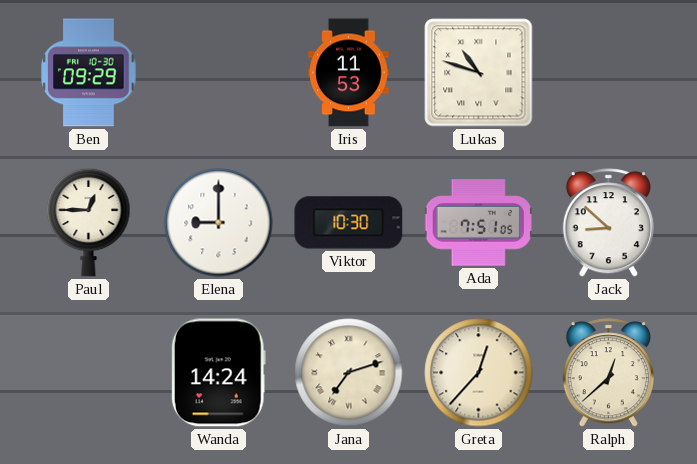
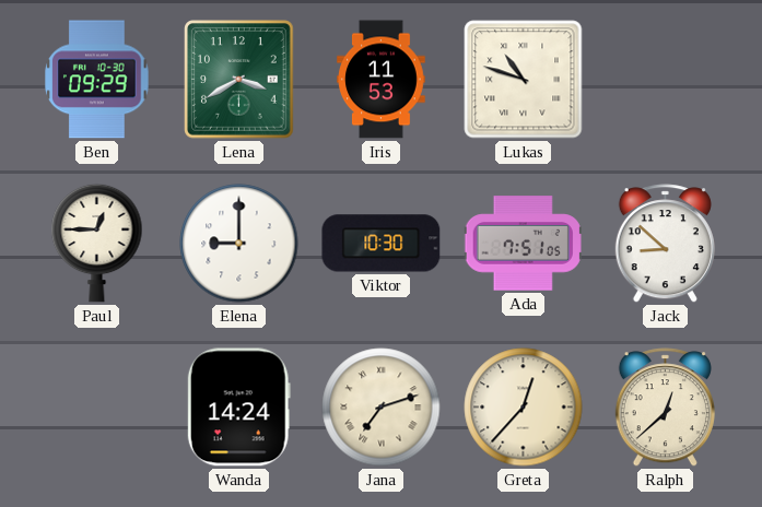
Lena: none -> 3:40
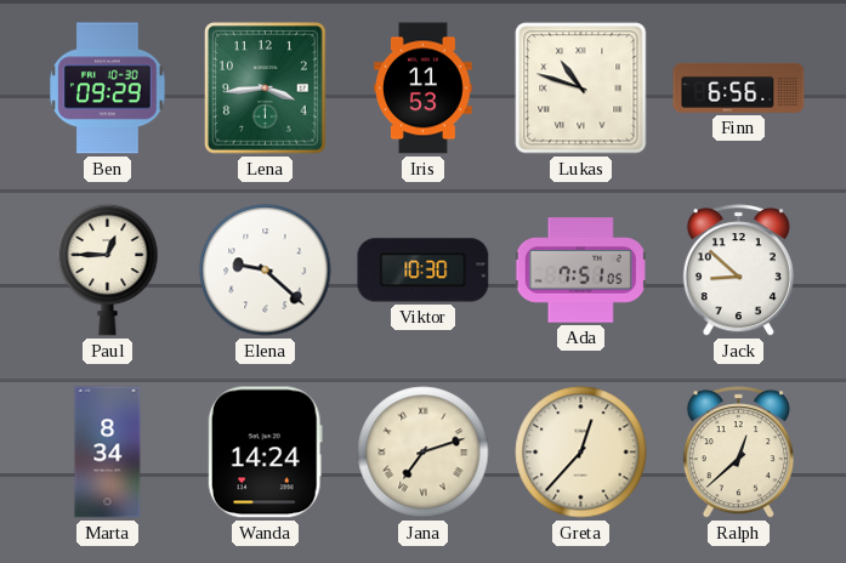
Lena: 3:40 -> 3:44
Finn: none -> 6:56
Elena: 9:00 -> 9:22
Marta: none -> 8:34
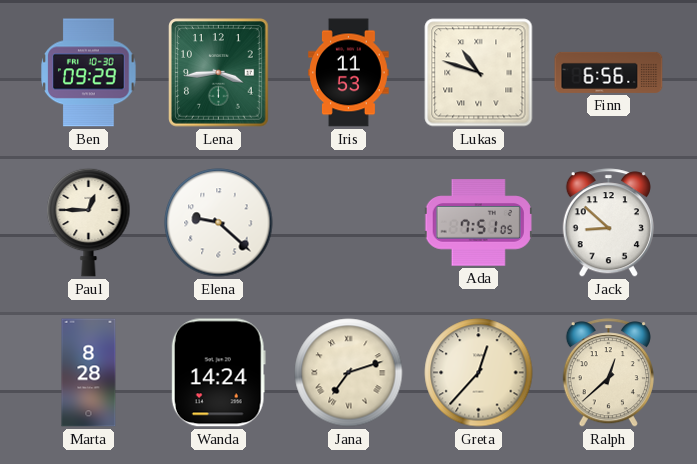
Viktor: 10:30 -> none
Marta: 8:34 -> 8:28
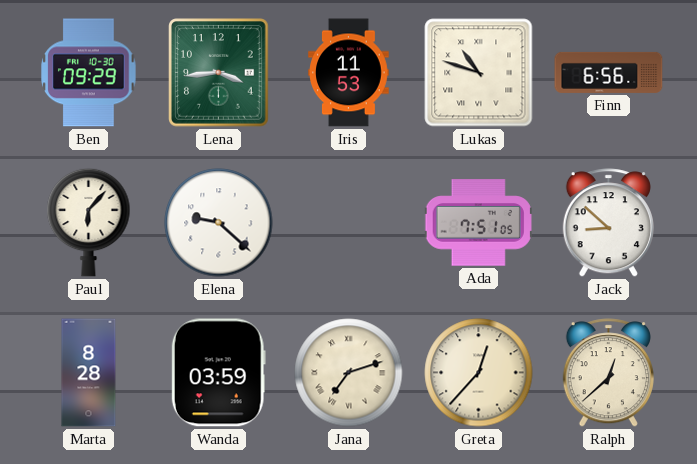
Paul: 12:45 -> 6:07
Wanda: 14:24 -> 03:59
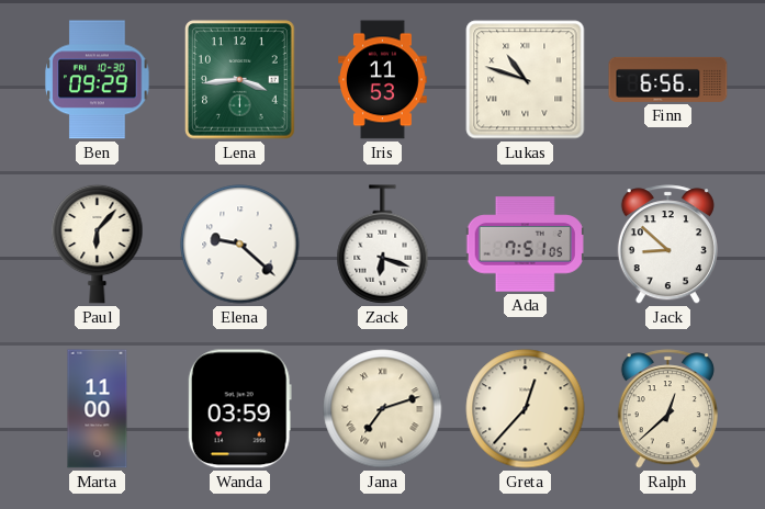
Zack: none -> 6:18
Marta: 8:28 -> 11:00
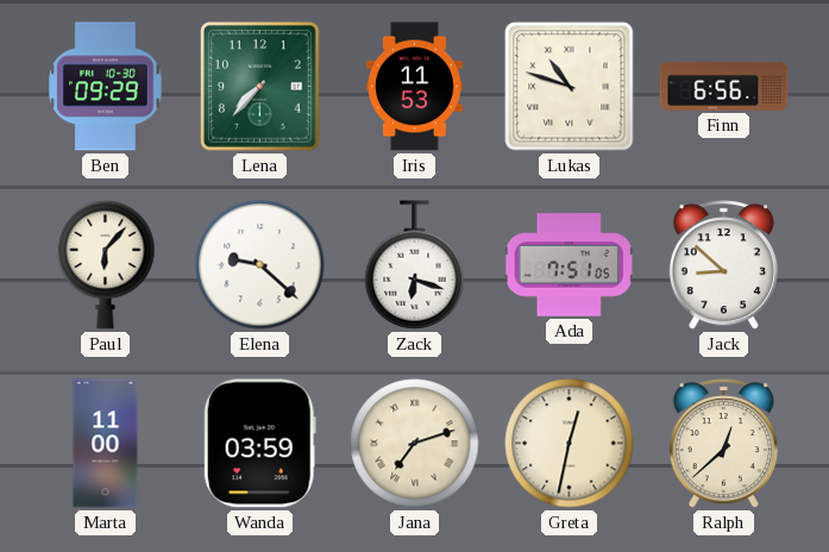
Lena: 3:44 -> 7:37
Greta: 12:37 -> 12:32
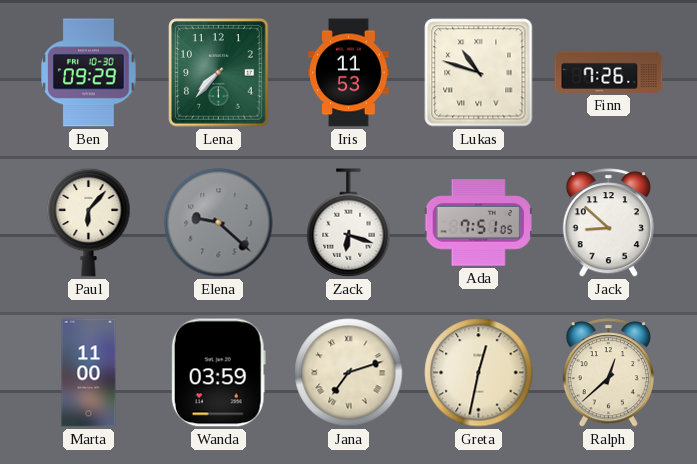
Finn: 6:56 -> 7:26
Elena dial: white -> grey
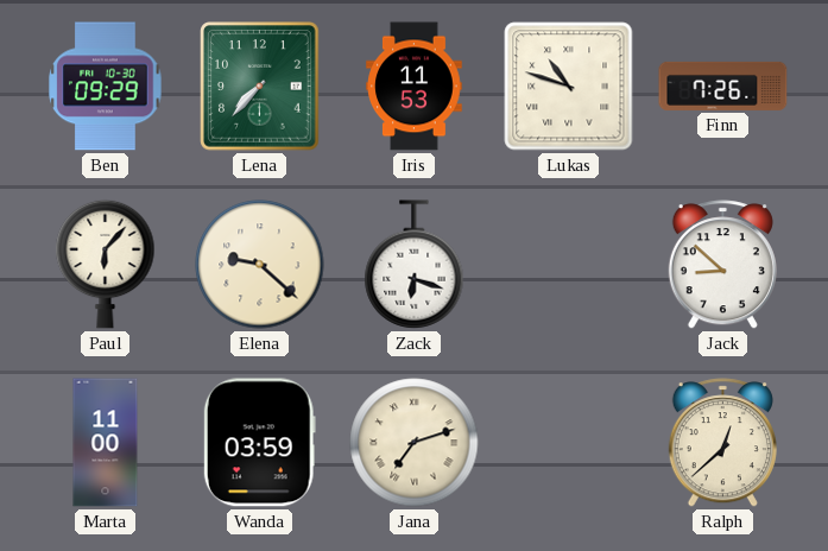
Elena dial: grey -> cream
Ada: 7:51 -> none
Greta: 12:32 -> none
